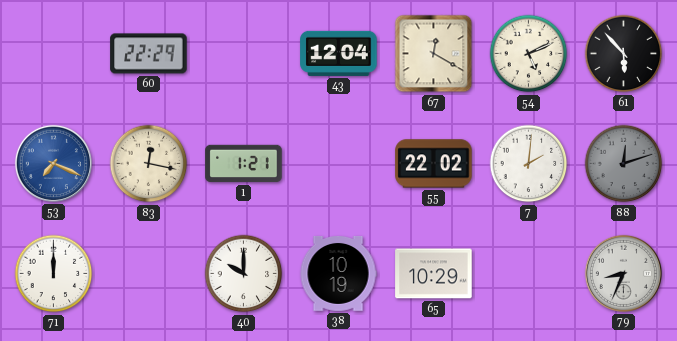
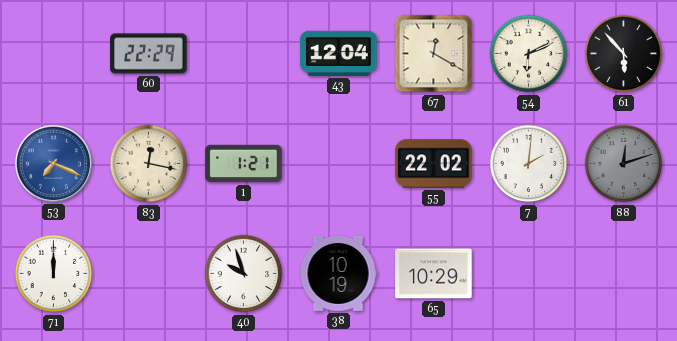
54: 5:11 -> 6:11
40: 10:00 -> 9:57
79: 8:34 -> none
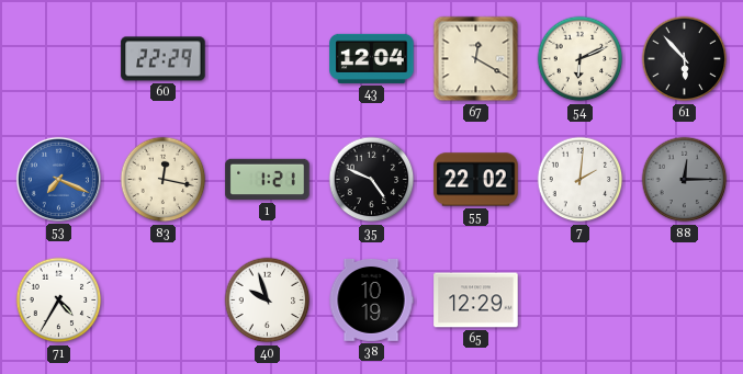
35: none -> 4:49
88: 12:12 -> 12:15
71: 12:00 -> 4:35
65: 10:29 -> 12:29
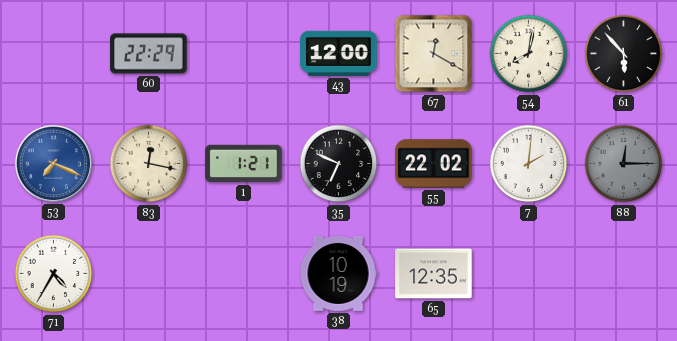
43: 12:04 -> 12:00
54: 6:11 -> 8:02
35: 4:49 -> 6:49
40: 9:57 -> none
65: 12:29 -> 12:35
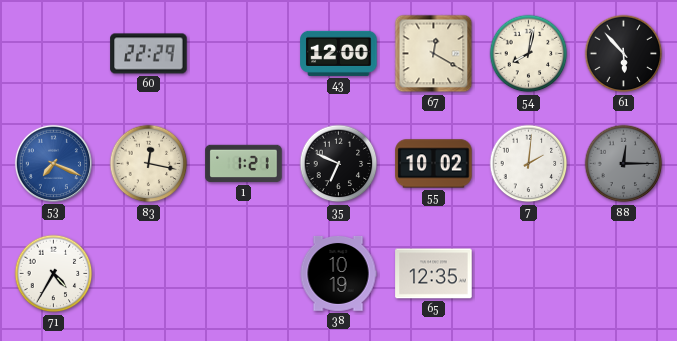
55: 22:02 -> 10:02
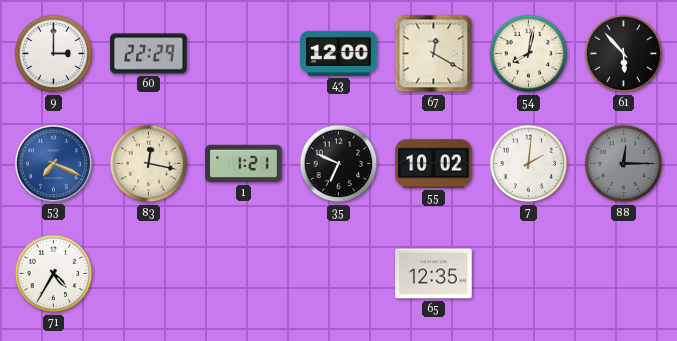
9: none -> 3:00
38: 10:19 -> none
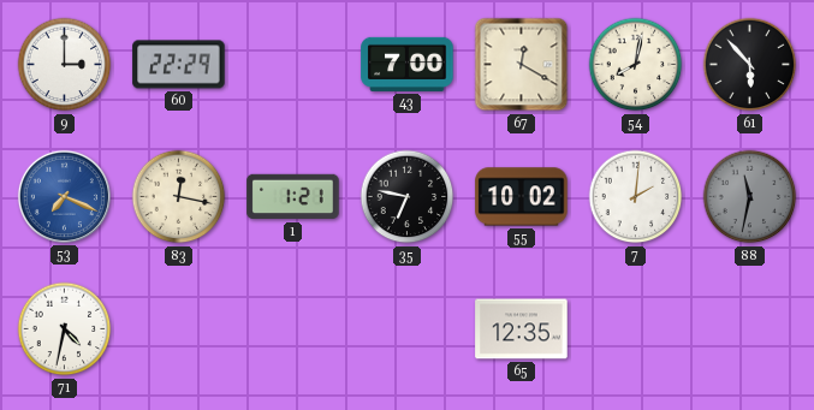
43: 12:00 -> 7:00
35: 6:49 -> 6:47
88: 12:15 -> 11:32
71: 4:35 -> 4:32
